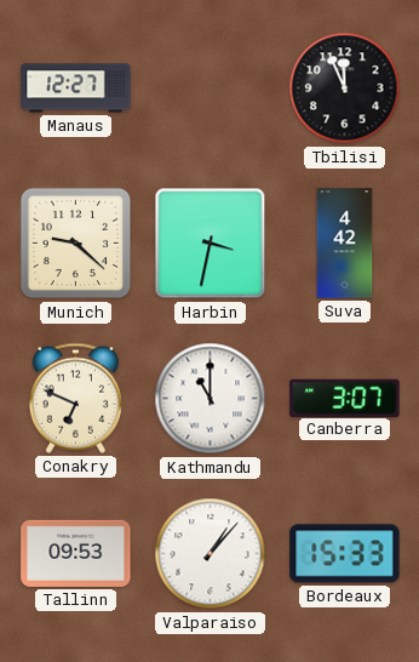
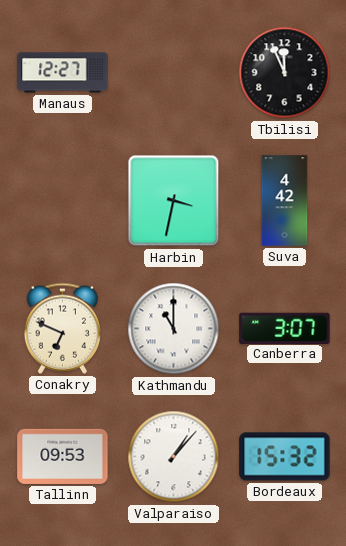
Munich: 9:22 -> none
Bordeaux: 15:33 -> 15:32
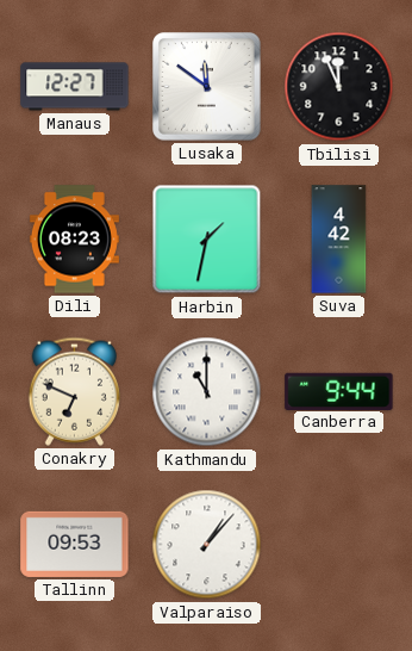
Lusaka: none -> 11:51
Dili: none -> 08:23
Harbin: 3:32 -> 1:32
Canberra: 3:07 -> 9:44
Bordeaux: 15:32 -> none
